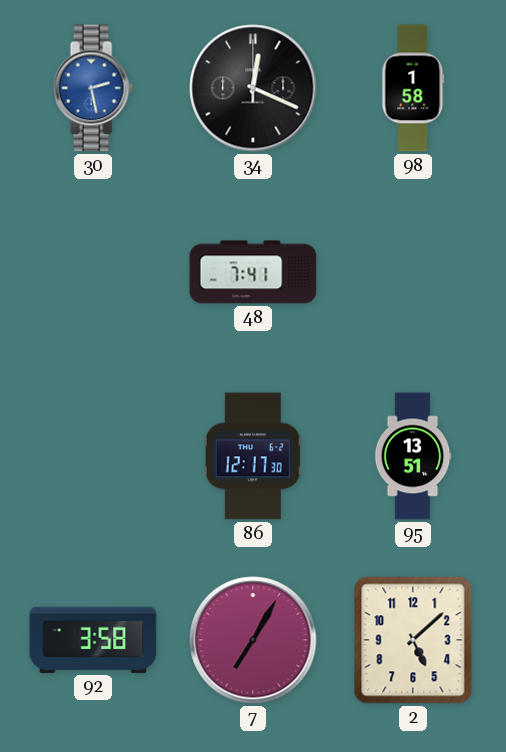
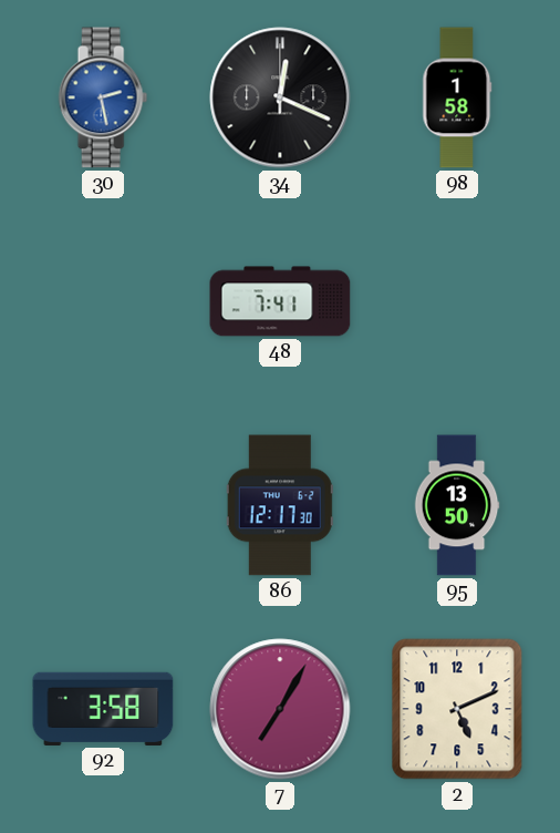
95: 13:51 -> 13:50
2: 5:08 -> 5:11
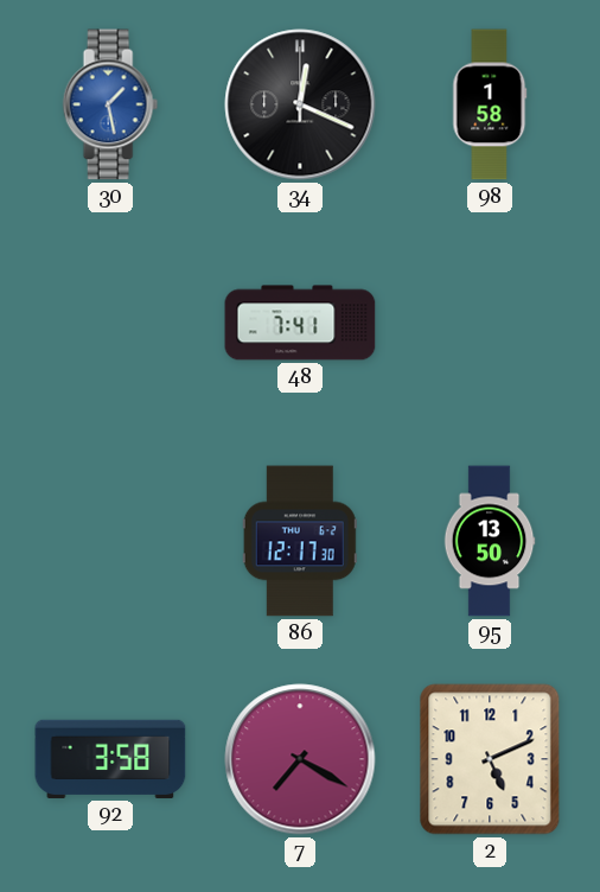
30: 2:28 -> 1:28
7: 7:05 -> 7:20
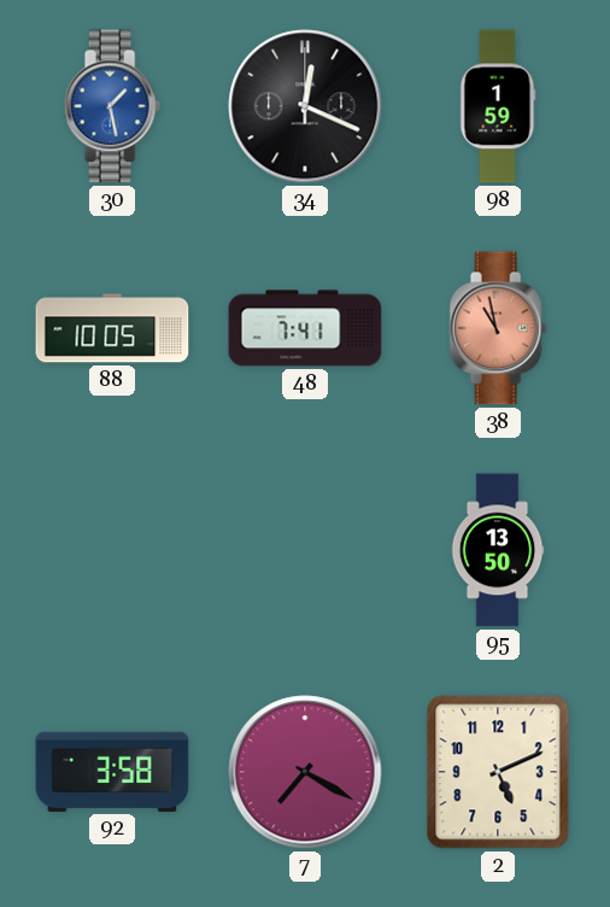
98: 1:58 -> 1:59
88: none -> 10:05
38: none -> 10:58
86: 12:17 -> none
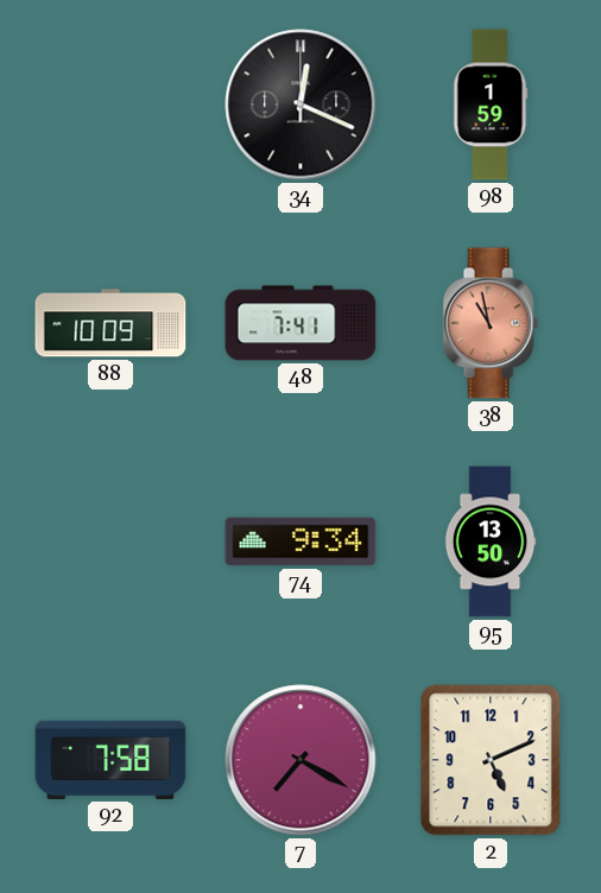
30: 1:28 -> none
88: 10:05 -> 10:09
74: none -> 9:34
92: 3:58 -> 7:58
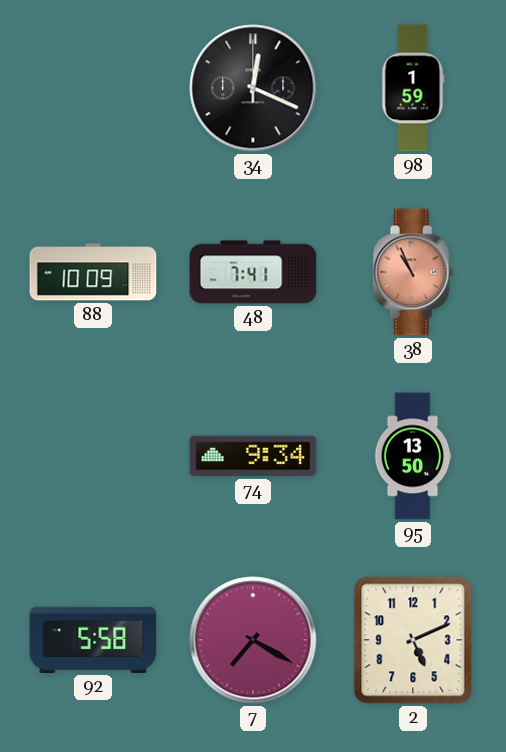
38: 10:58 -> 10:56
92: 7:58 -> 5:58
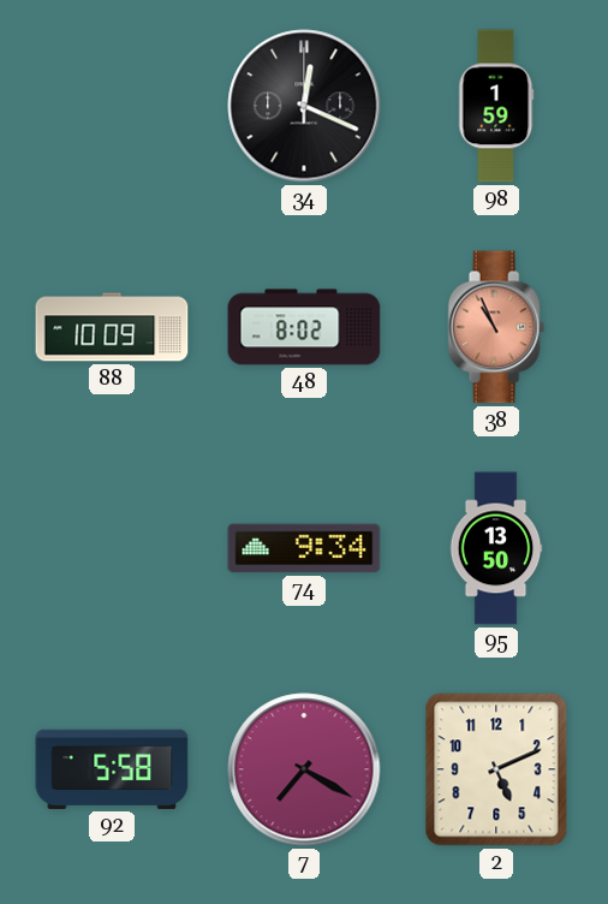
48: 7:41 -> 8:02
